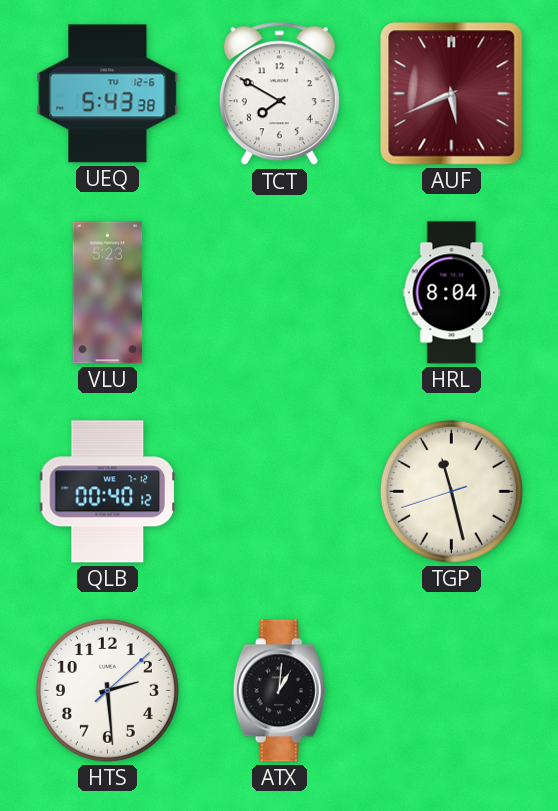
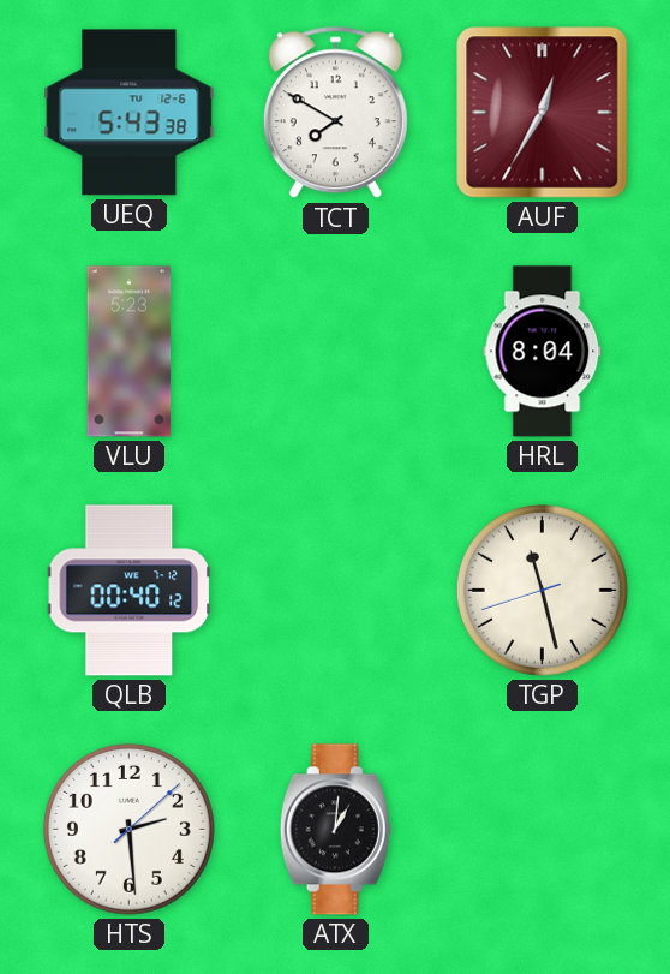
AUF: 5:41 -> 12:35
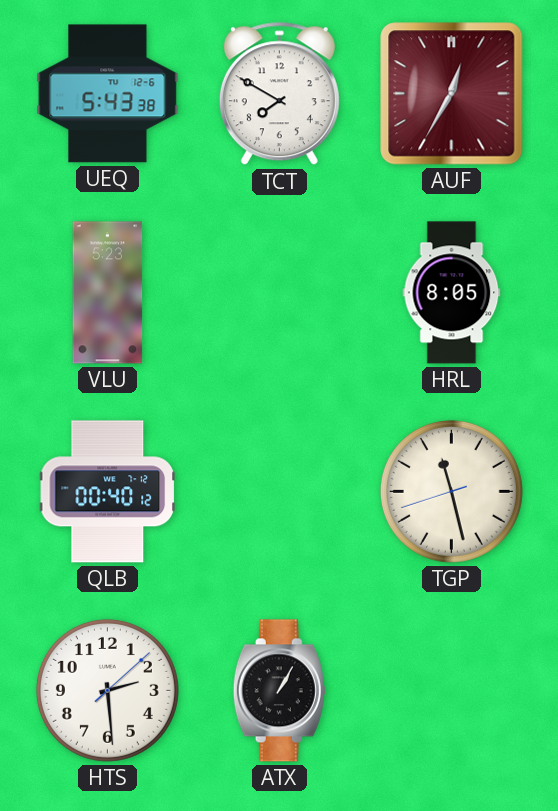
HRL: 8:04 -> 8:05
ATX: 1:01 -> 1:05
